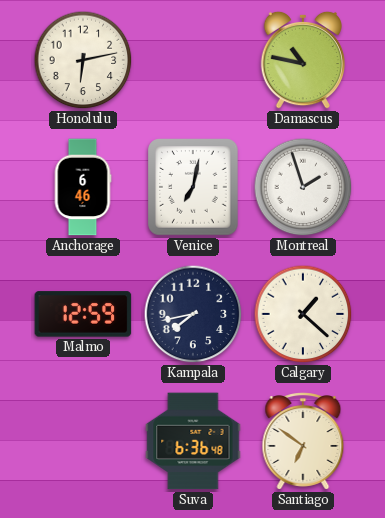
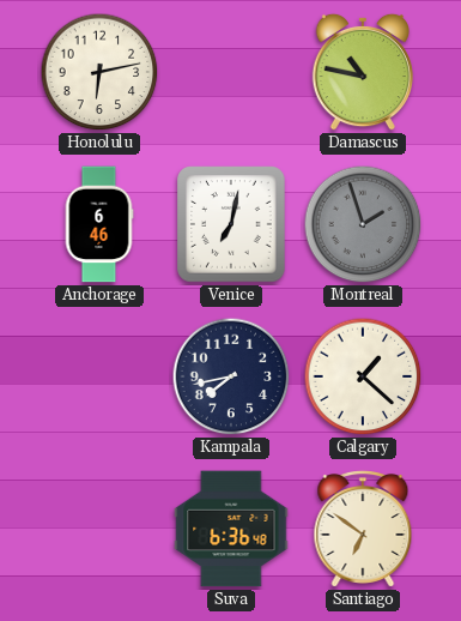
Montreal dial: white -> grey
Malmo: 12:59 -> none
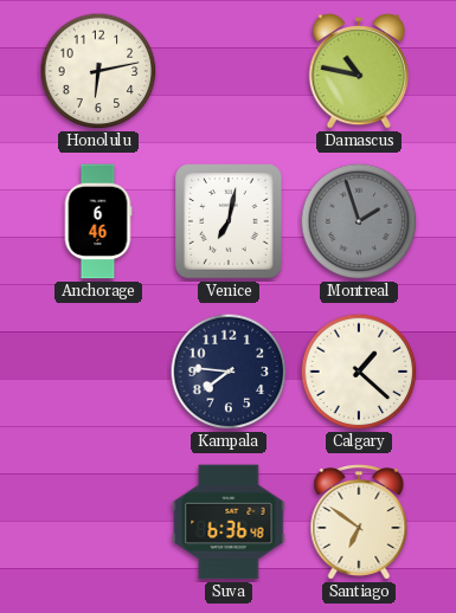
Kampala: 7:43 -> 7:46
